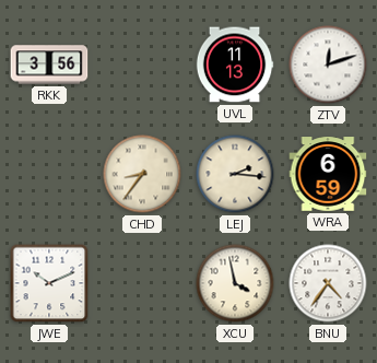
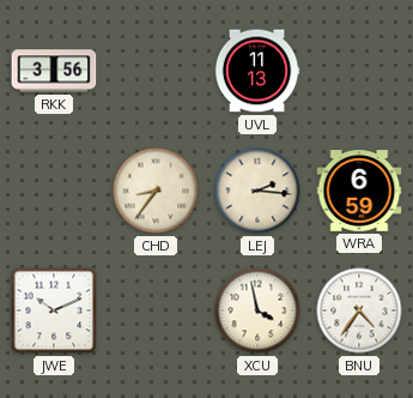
ZTV: 12:12 -> none
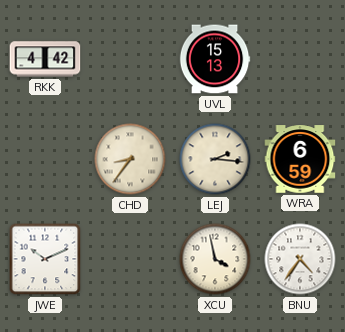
RKK: 3:56 -> 4:42
UVL: 11:13 -> 15:13
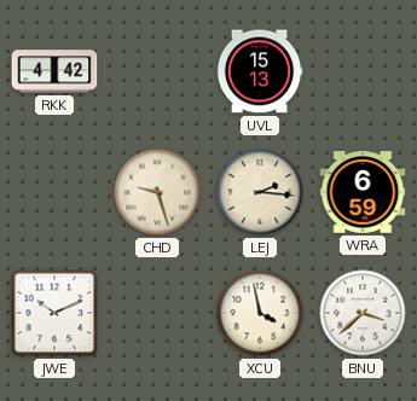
CHD: 8:36 -> 9:27
BNU: 4:36 -> 3:38
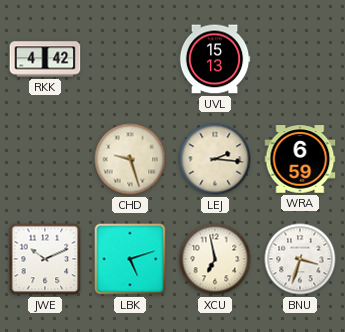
LBK: none -> 5:12
XCU: 3:58 -> 6:58
BNU: 3:38 -> 3:33
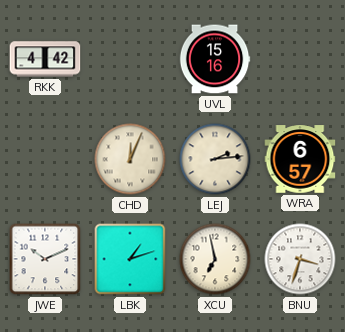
UVL: 15:13 -> 15:16
CHD: 9:27 -> 12:04
LEJ: 2:16 -> 2:14
WRA: 6:59 -> 6:57
LBK: 5:12 -> 1:12
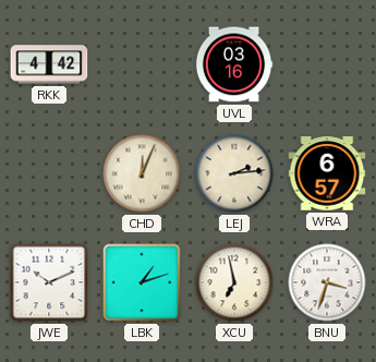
UVL: 15:16 -> 03:16
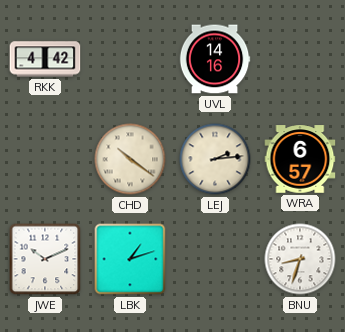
UVL: 03:16 -> 14:16
CHD: 12:04 -> 10:21
XCU: 6:58 -> none
BNU: 3:33 -> 8:33
